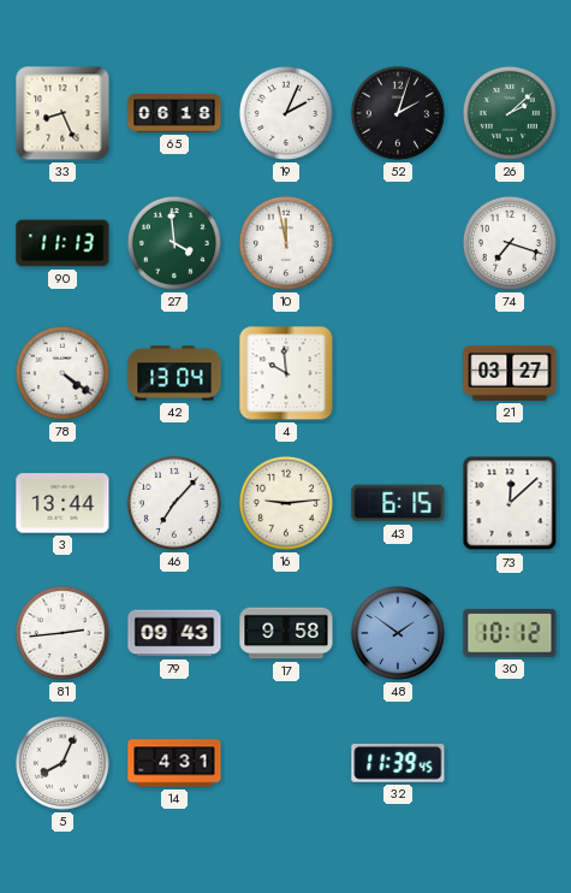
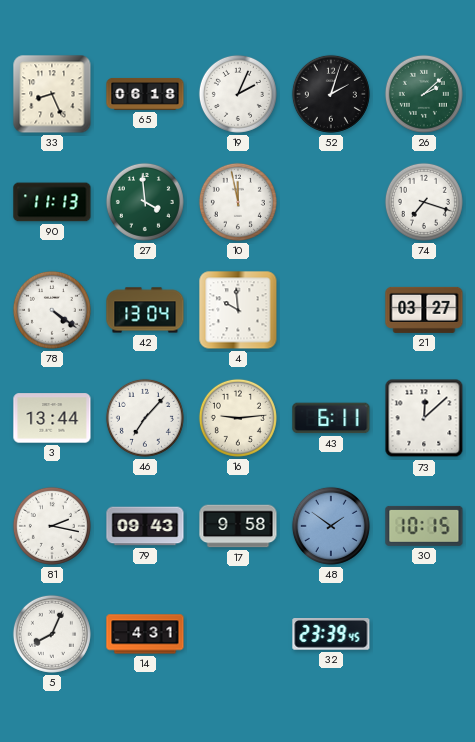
43: 6:15 -> 6:11
81: 2:44 -> 2:17
30: 10:12 -> 10:15
32: 11:39 -> 23:39
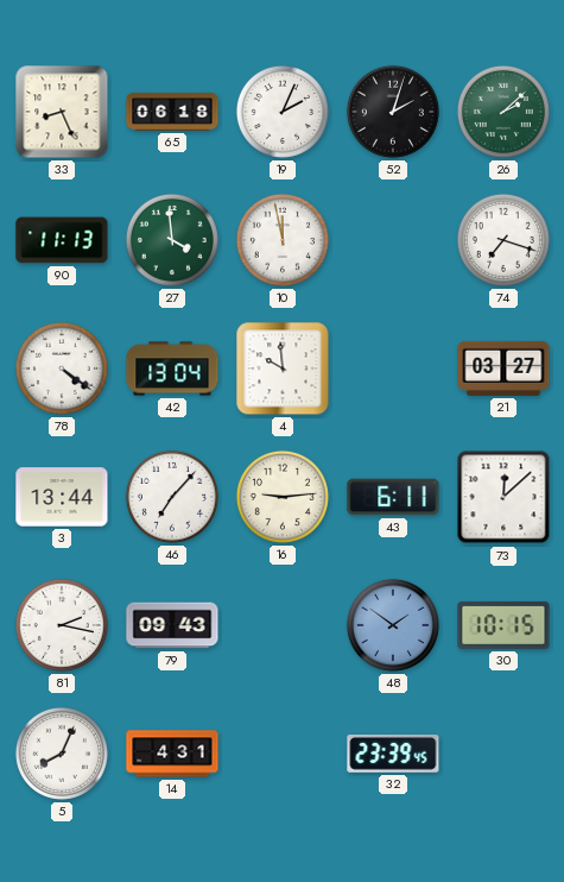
17: 9:58 -> none
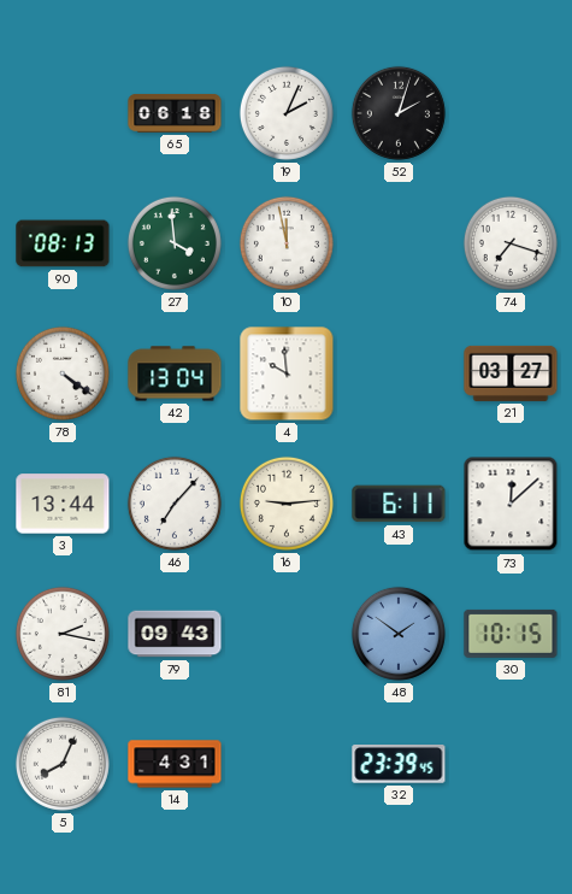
33: 8:26 -> none
26: 2:08 -> none
90: 11:13 -> 08:13
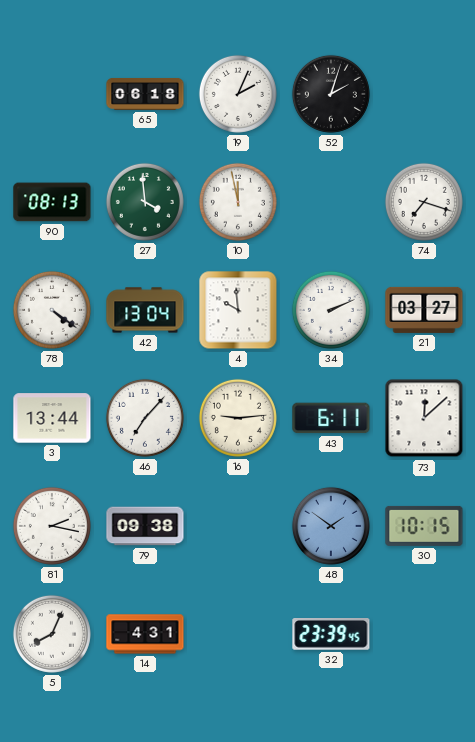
34: none -> 2:11
79: 09:43 -> 09:38
